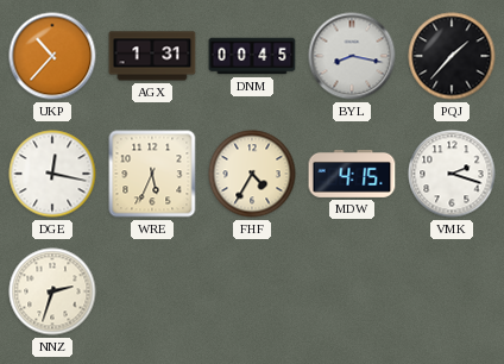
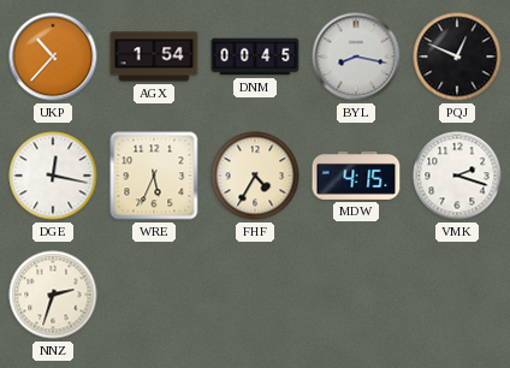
AGX: 1:31 -> 1:54
PQJ: 1:37 -> 12:49
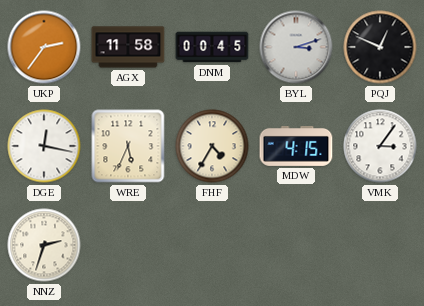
UKP: 10:37 -> 2:36
AGX: 1:54 -> 11:58
BYL: 8:17 -> 3:12
VMK: 2:18 -> 3:06
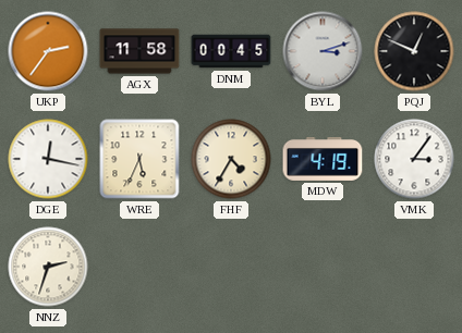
MDW: 4:15 -> 4:19
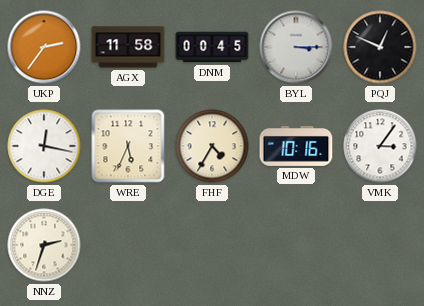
BYL: 3:12 -> 3:15
MDW: 4:19 -> 10:16
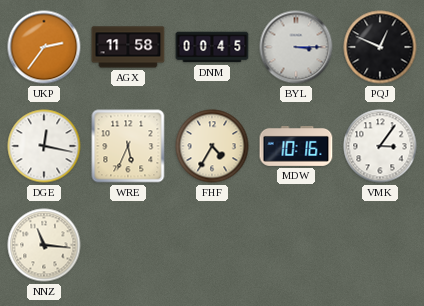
NNZ: 2:33 -> 11:16
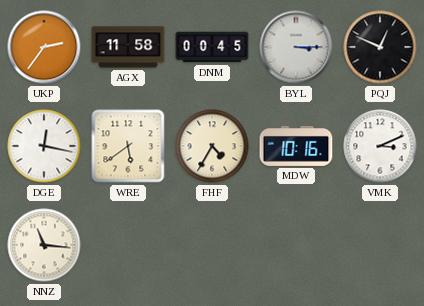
WRE: 5:34 -> 5:39
VMK: 3:06 -> 3:11
